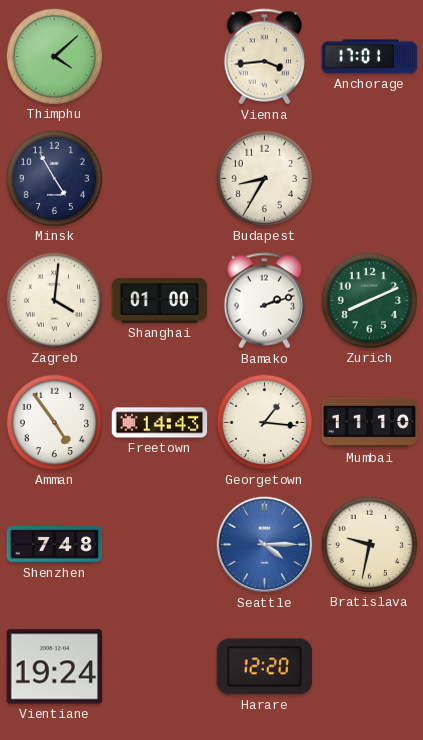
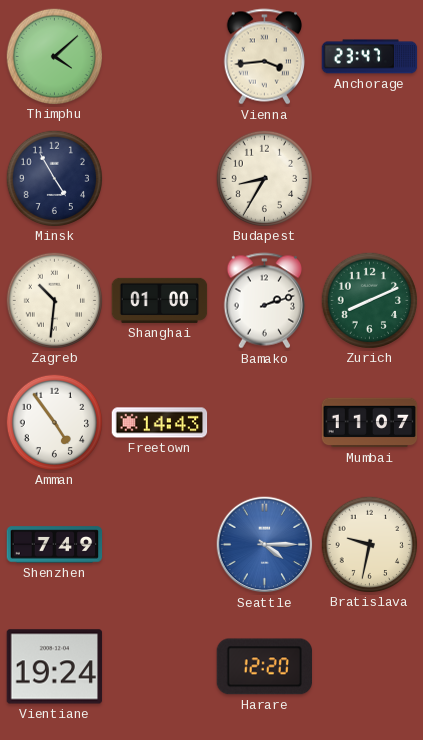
Anchorage: 17:01 -> 23:47
Zagreb: 4:01 -> 10:31
Georgetown: 1:16 -> none
Mumbai: 11:10 -> 11:07
Shenzhen: 7:48 -> 7:49
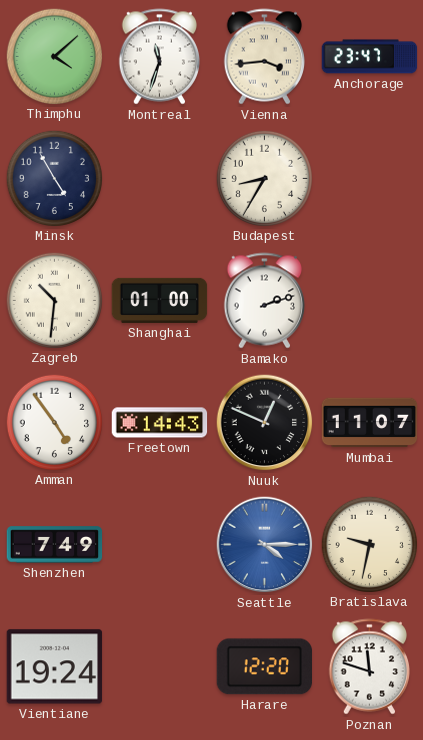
Montreal: none -> 11:33
Zurich: 8:11 -> none
Nuuk: none -> 12:49
Poznan: none -> 11:48
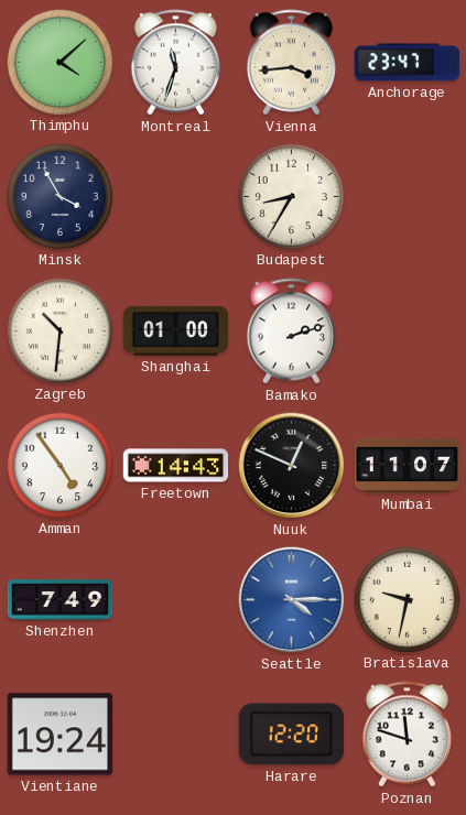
Minsk: 4:55 -> 3:55
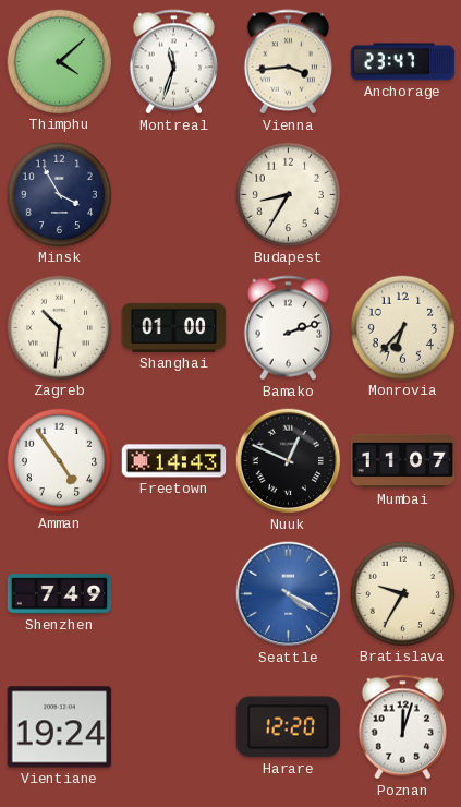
Monrovia: none -> 6:37
Seattle: 4:15 -> 4:20
Bratislava: 9:32 -> 9:35
Poznan: 11:48 -> 12:03
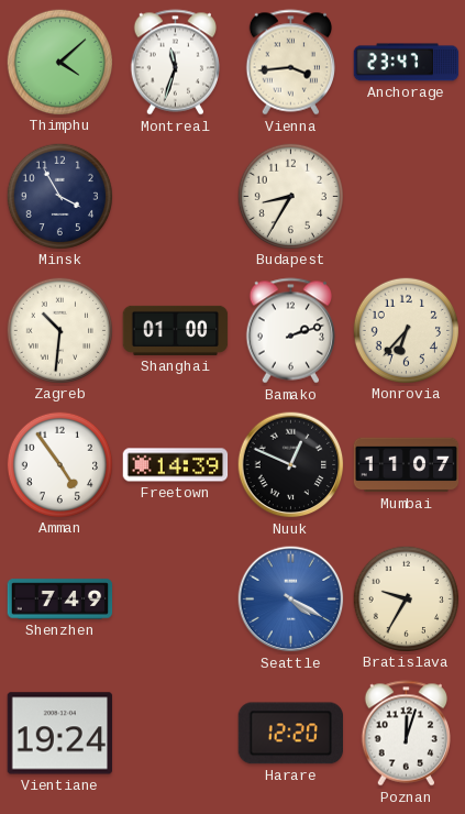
Freetown: 14:43 -> 14:39
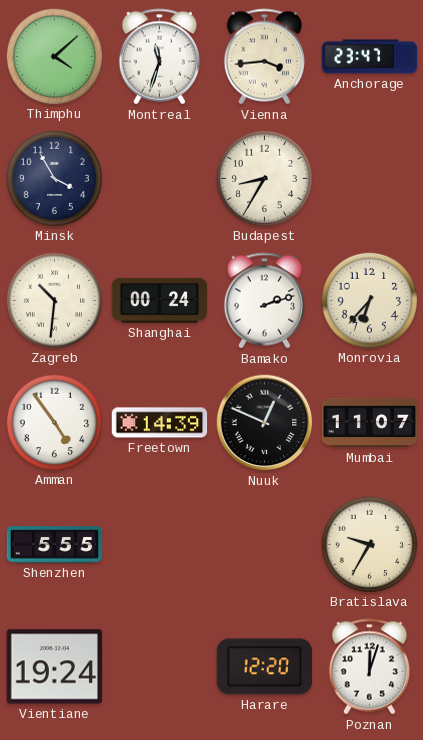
Shanghai: 01:00 -> 00:24
Shenzhen: 7:49 -> 5:55
Seattle: 4:20 -> none
